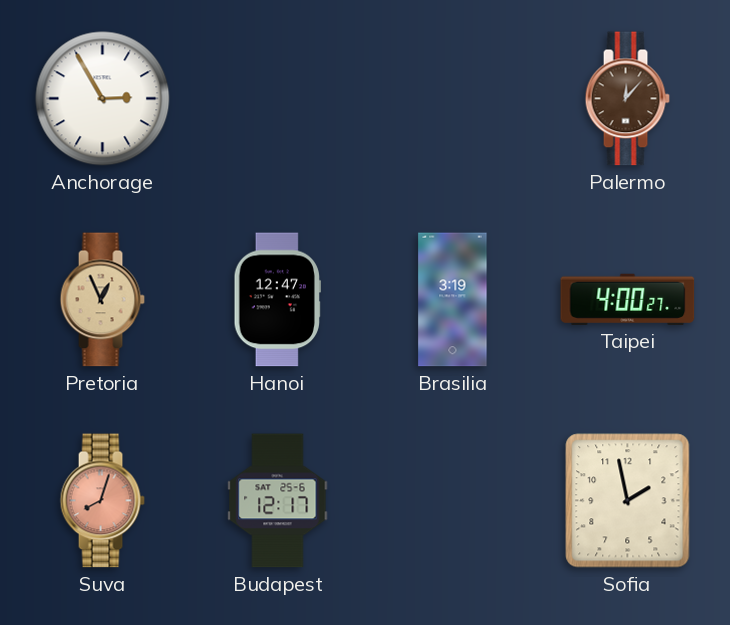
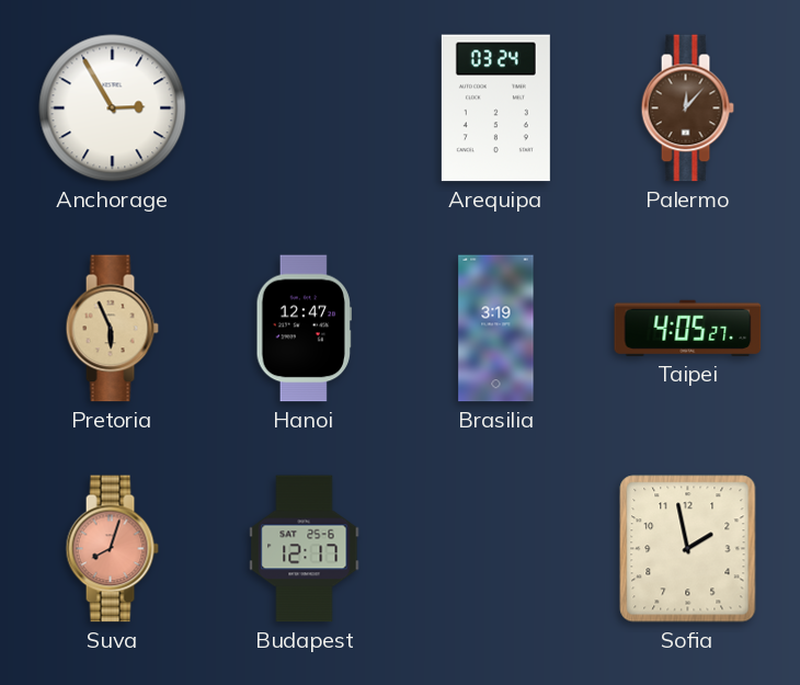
Arequipa: none -> 03:24
Pretoria: 12:56 -> 5:56
Taipei: 4:00 -> 4:05
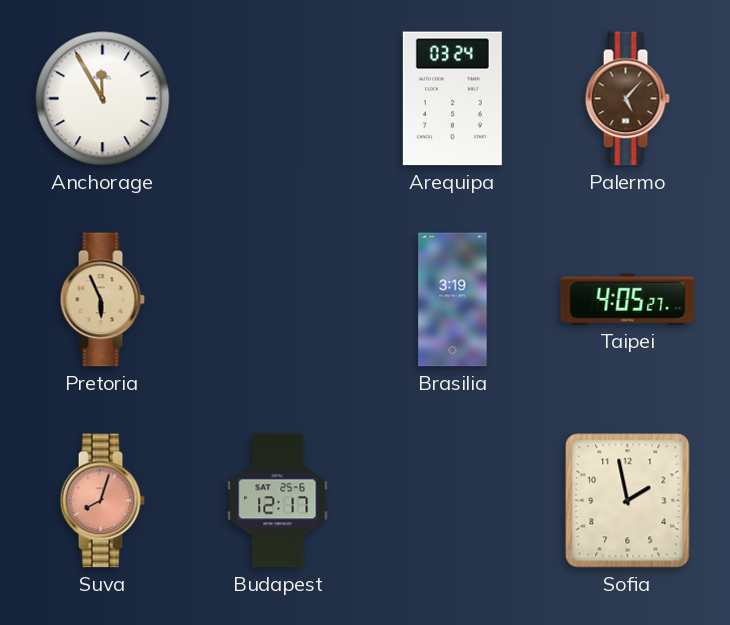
Anchorage: 2:55 -> 11:55
Palermo: 12:07 -> 5:07
Hanoi: 12:47 -> none
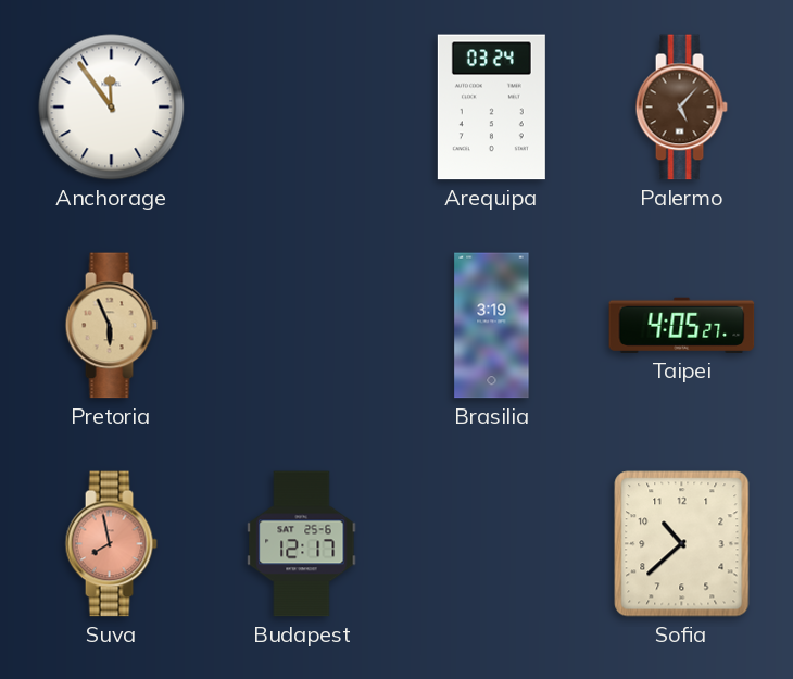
Anchorage: 11:55 -> 11:54
Suva: 8:03 -> 7:58
Sofia: 1:58 -> 10:38
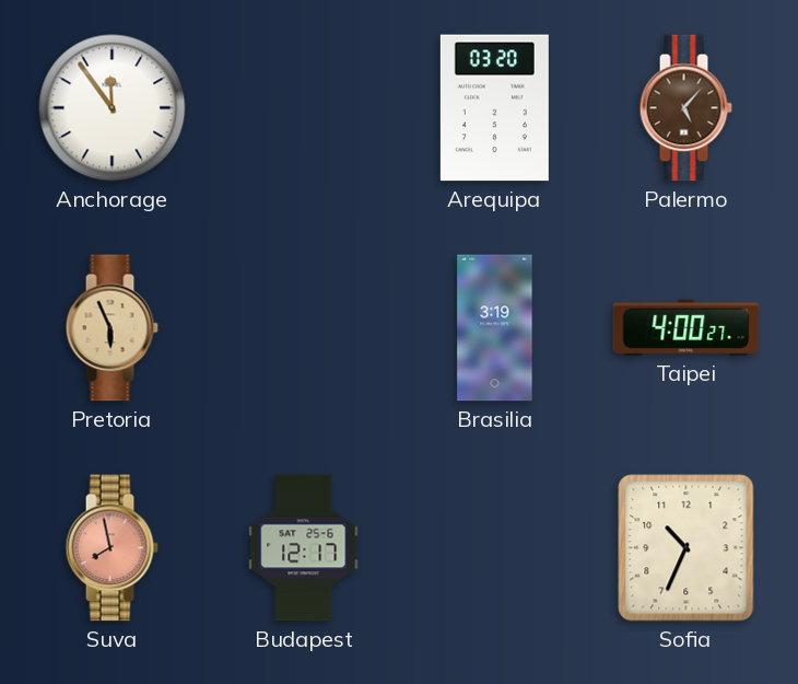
Arequipa: 03:24 -> 03:20
Taipei: 4:05 -> 4:00
Sofia: 10:38 -> 10:34
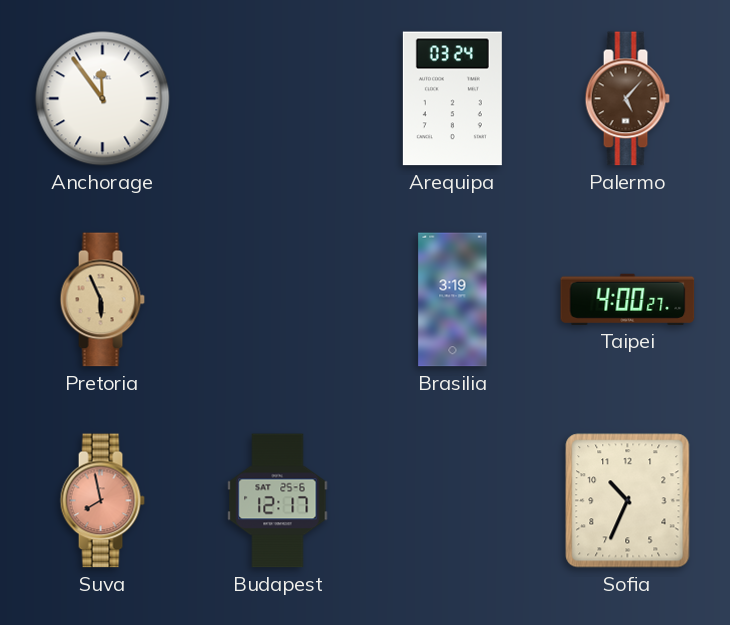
Arequipa: 03:20 -> 03:24
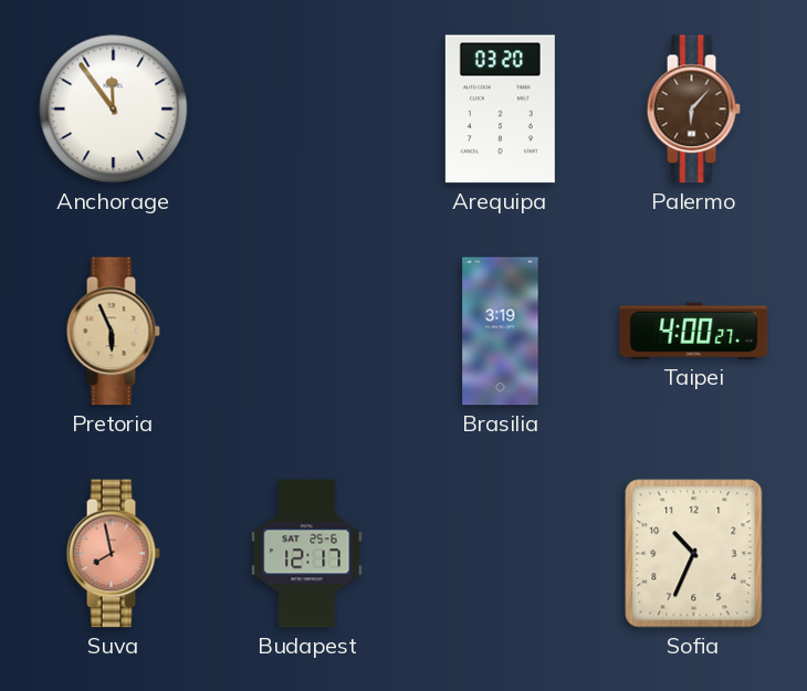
Arequipa: 03:24 -> 03:20
Palermo: 5:07 -> 6:07
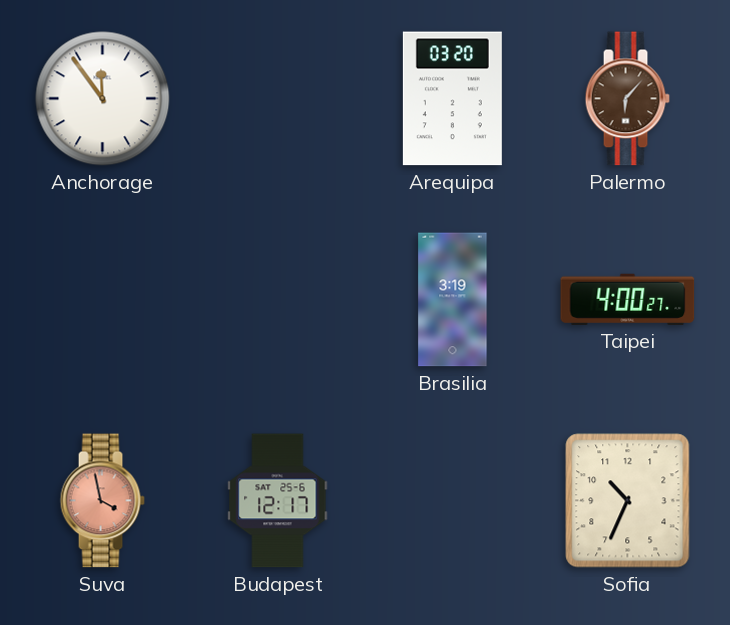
Pretoria: 5:56 -> none
Suva: 7:58 -> 3:58
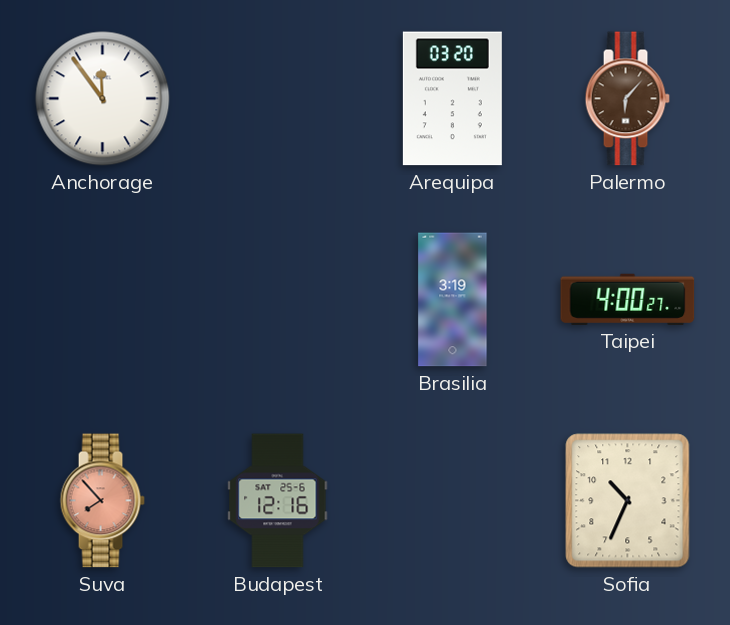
Suva: 3:58 -> 7:53
Budapest: 12:17 -> 12:16
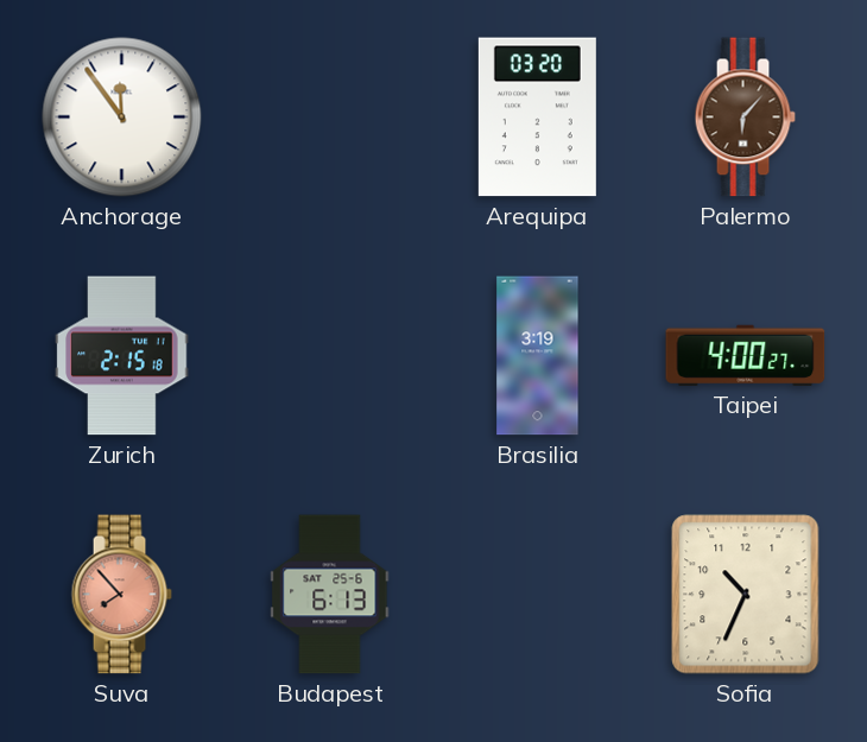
Zurich: none -> 2:15
Budapest: 12:16 -> 6:13
